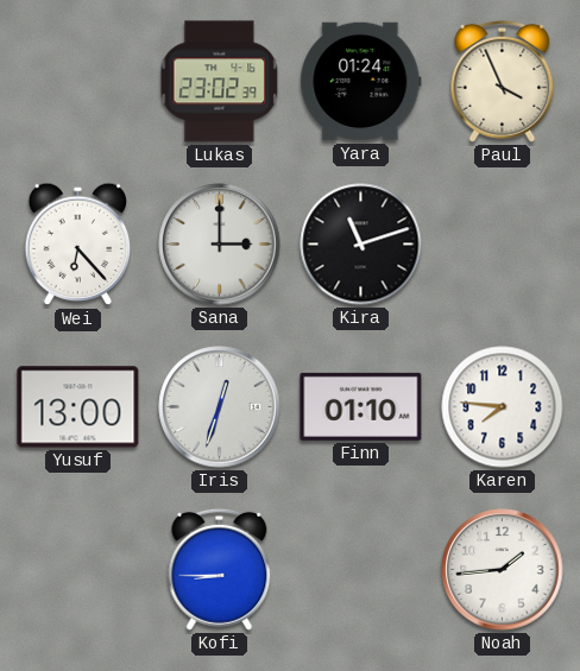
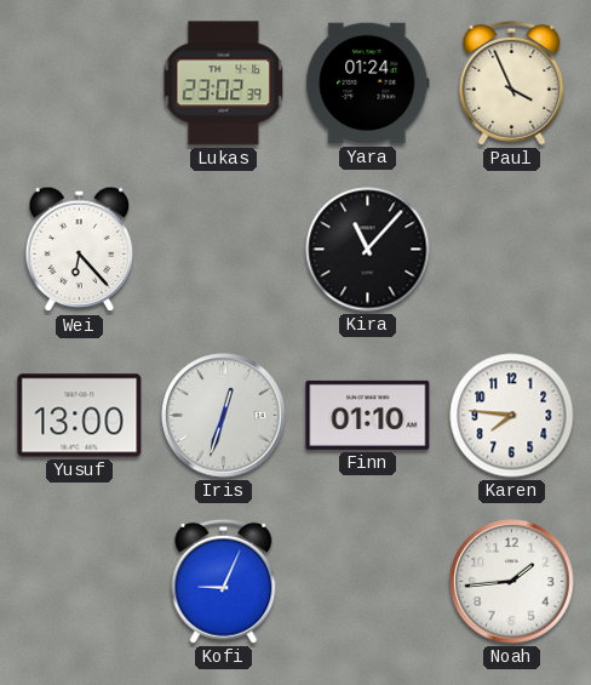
Sana: 3:00 -> none
Kira: 11:12 -> 11:07
Kofi: 8:45 -> 9:04
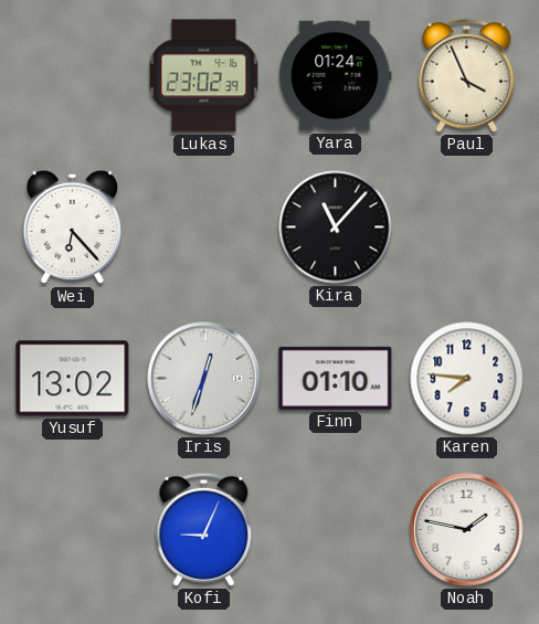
Yusuf: 13:00 -> 13:02
Noah: 1:44 -> 1:47
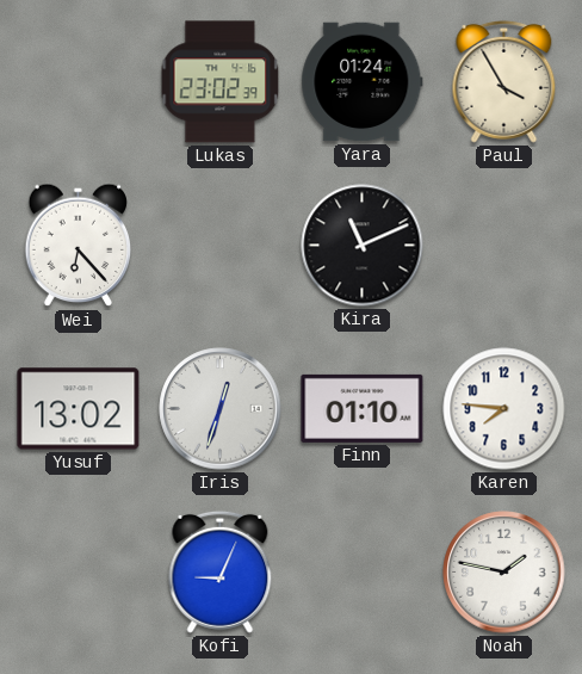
Paul: 3:56 -> 3:55
Kira: 11:07 -> 11:11
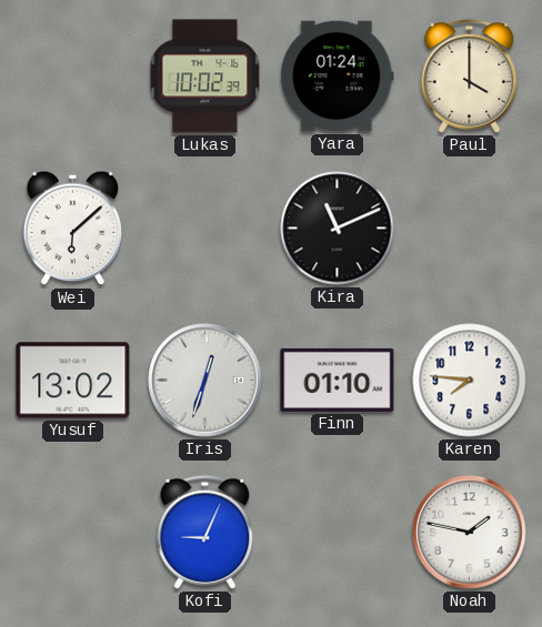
Lukas: 23:02 -> 10:02
Paul: 3:55 -> 4:00
Wei: 6:23 -> 6:08
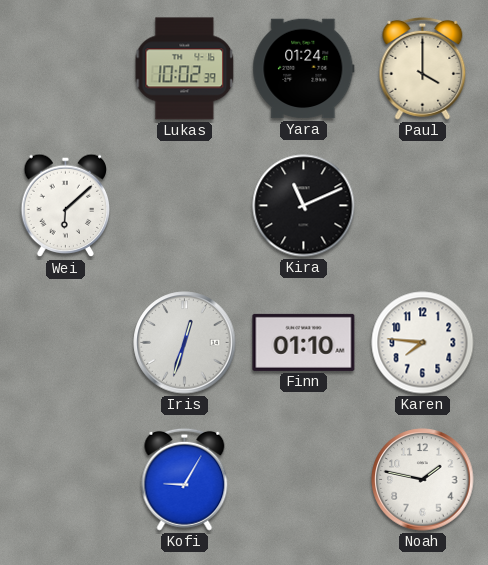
Yusuf: 13:02 -> none
Kofi: 9:04 -> 9:05
